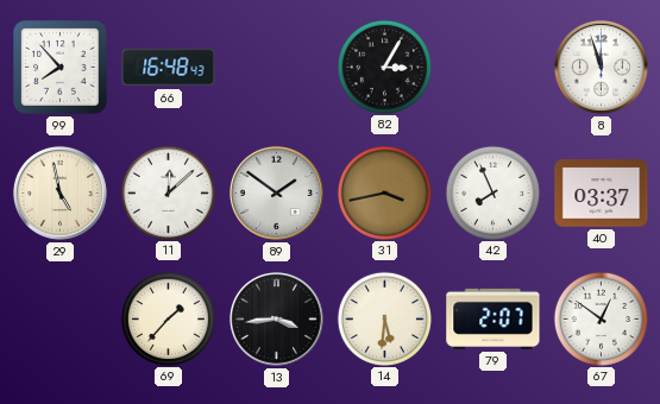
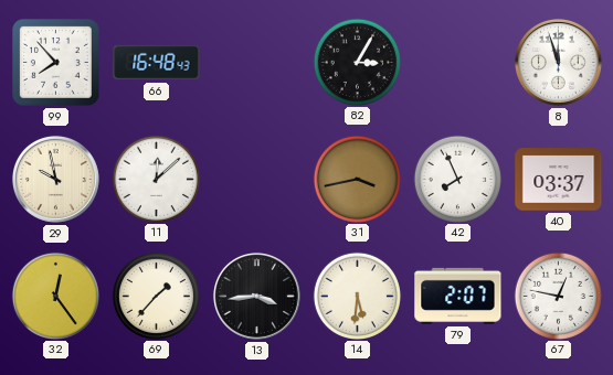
29: 4:58 -> 9:58
89: 1:51 -> none
32: none -> 12:24
67: 12:51 -> 12:47
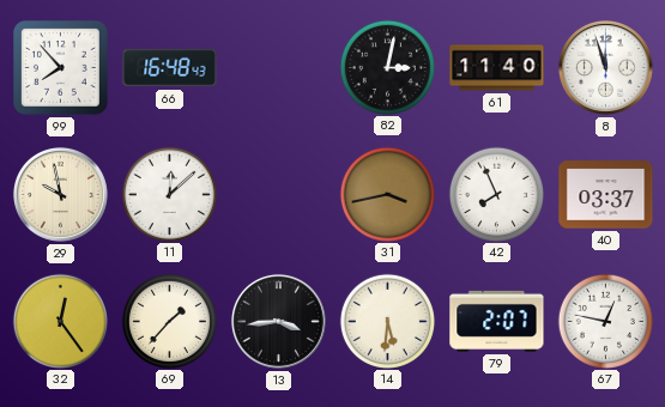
82: 3:05 -> 3:02
61: none -> 11:40
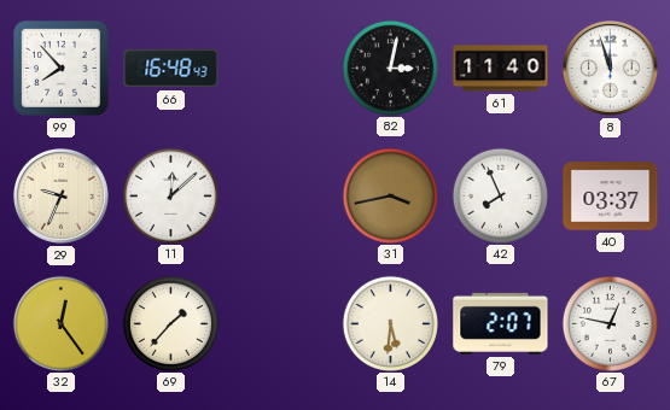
29: 9:58 -> 9:34
13: 3:44 -> none
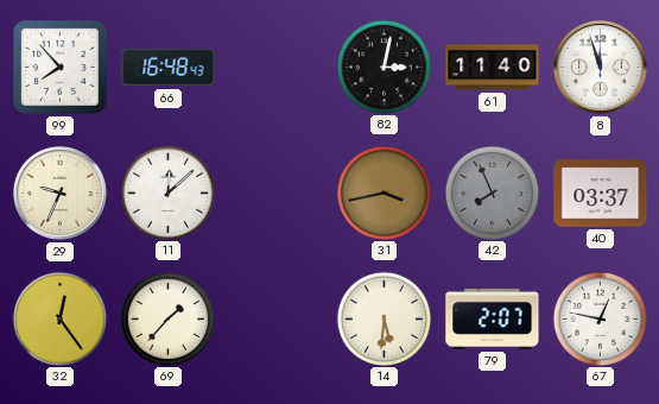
42 dial: white -> grey
